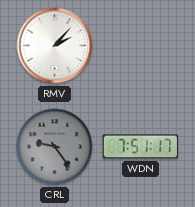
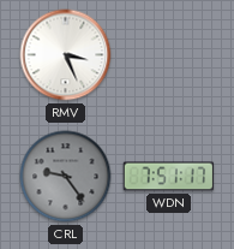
RMV: 2:07 -> 3:26
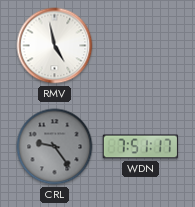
RMV: 3:26 -> 4:58
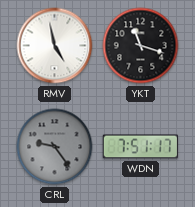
YKT: none -> 11:18
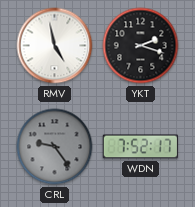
YKT: 11:18 -> 2:18
WDN: 7:51 -> 7:52
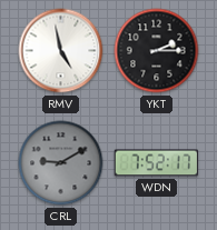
YKT: 2:18 -> 2:15
CRL: 9:24 -> 9:10
